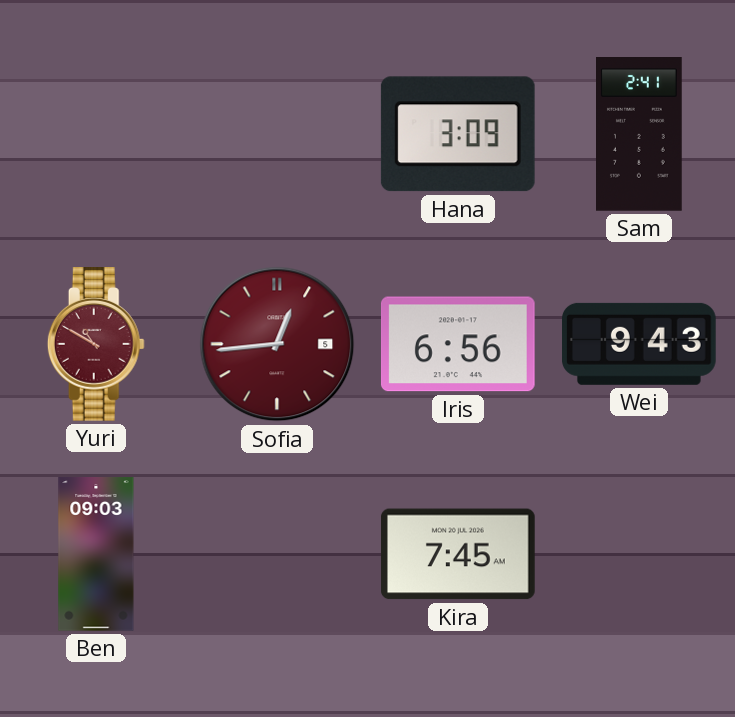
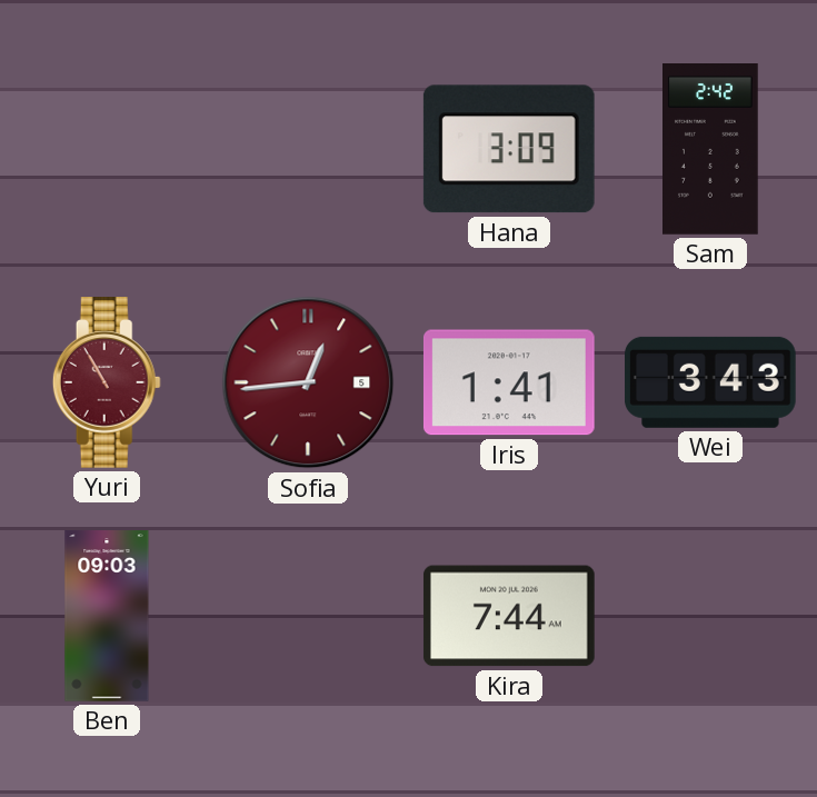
Sam: 2:41 -> 2:42
Yuri: 10:50 -> 10:55
Iris: 6:56 -> 1:41
Wei: 9:43 -> 3:43
Kira: 7:45 -> 7:44
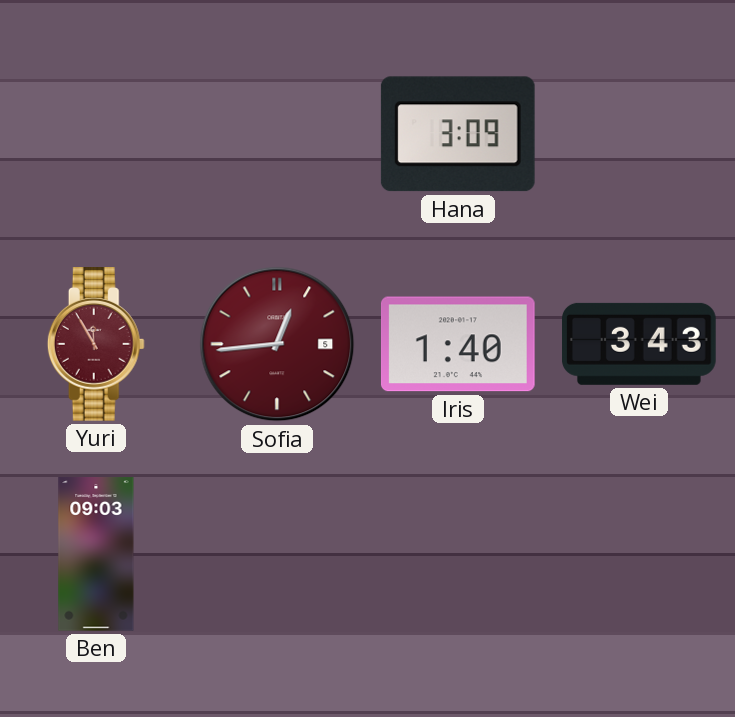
Sam: 2:42 -> none
Yuri: 10:55 -> 11:55
Iris: 1:41 -> 1:40
Kira: 7:44 -> none
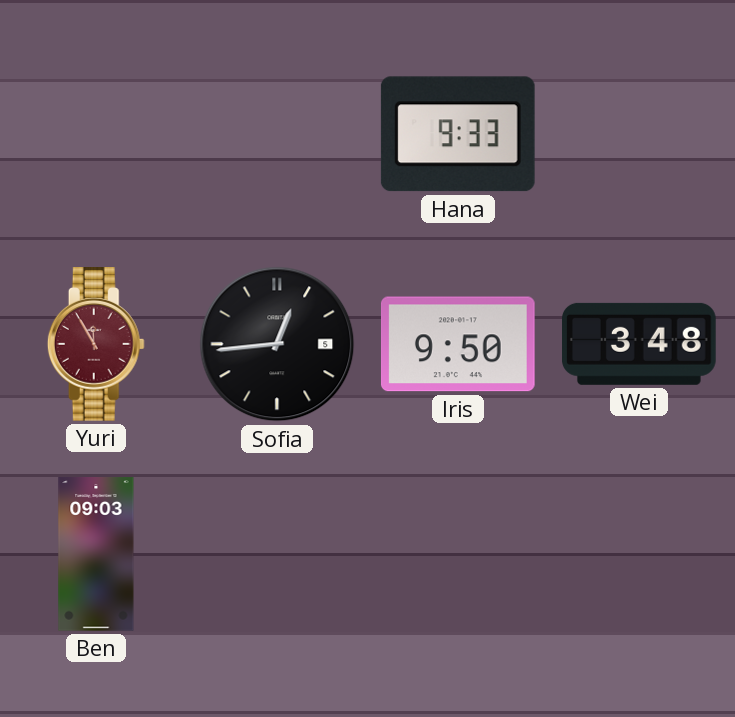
Hana: 3:09 -> 9:33
Sofia dial: burgundy -> black
Iris: 1:40 -> 9:50
Wei: 3:43 -> 3:48
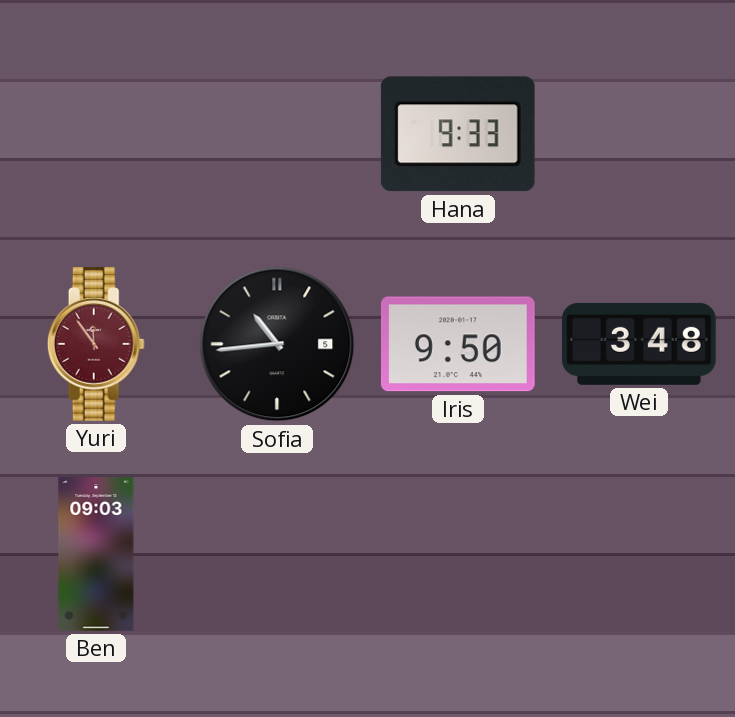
Yuri: 11:55 -> 11:54
Sofia: 12:44 -> 10:44
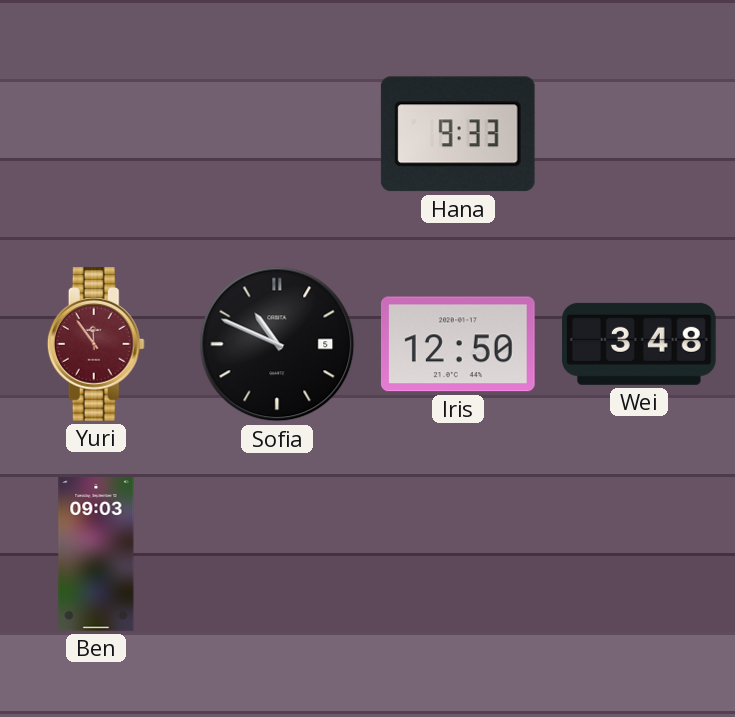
Sofia: 10:44 -> 10:49
Iris: 9:50 -> 12:50
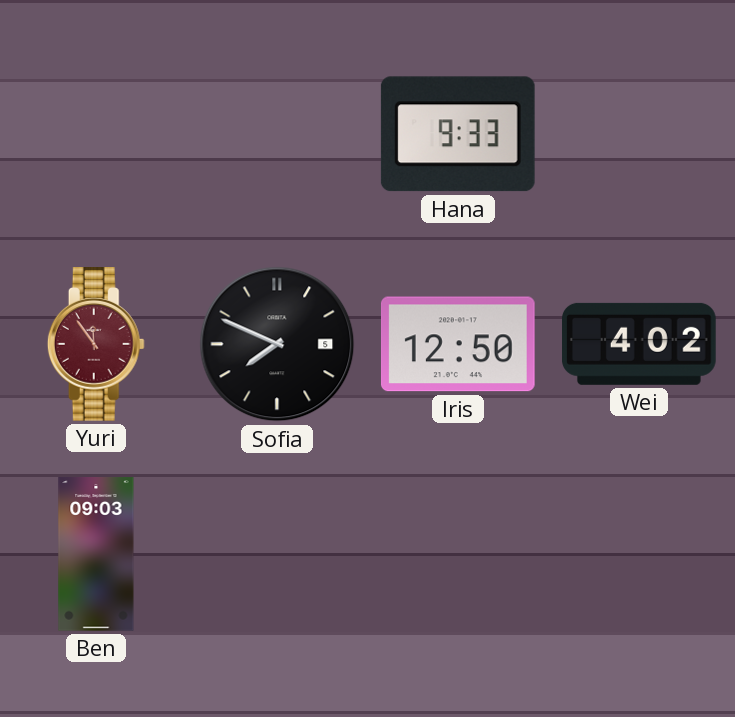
Sofia: 10:49 -> 7:49
Wei: 3:48 -> 4:02
